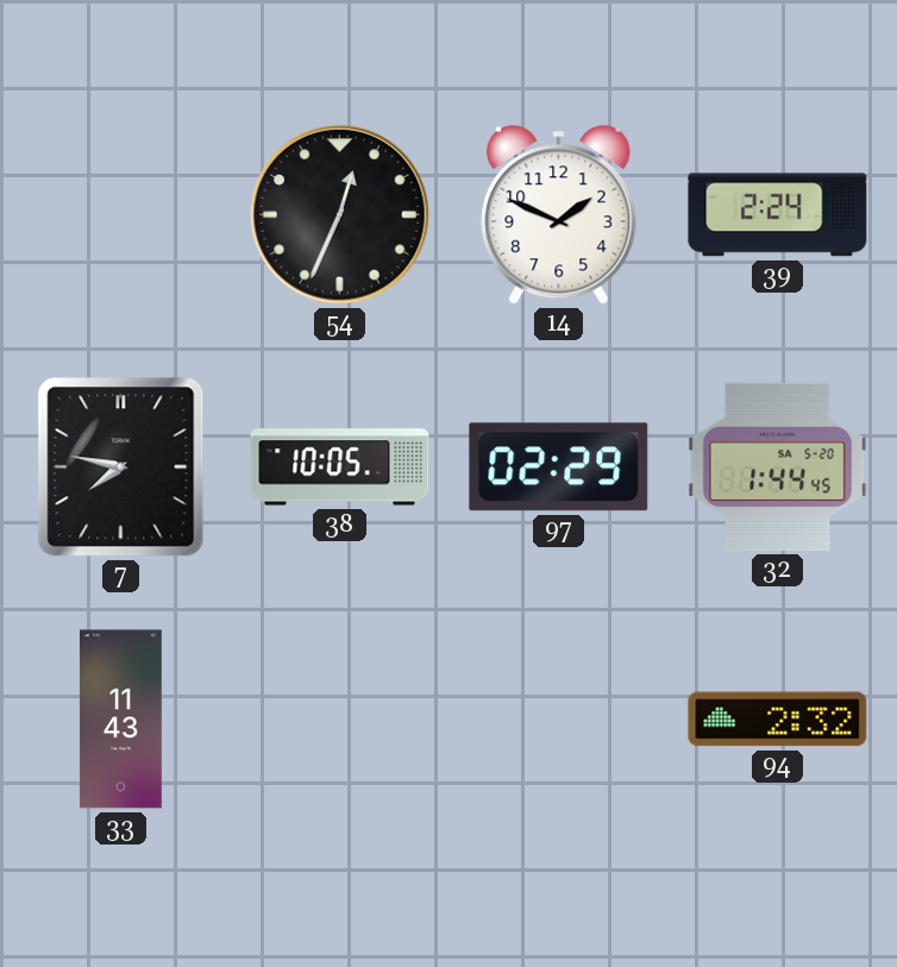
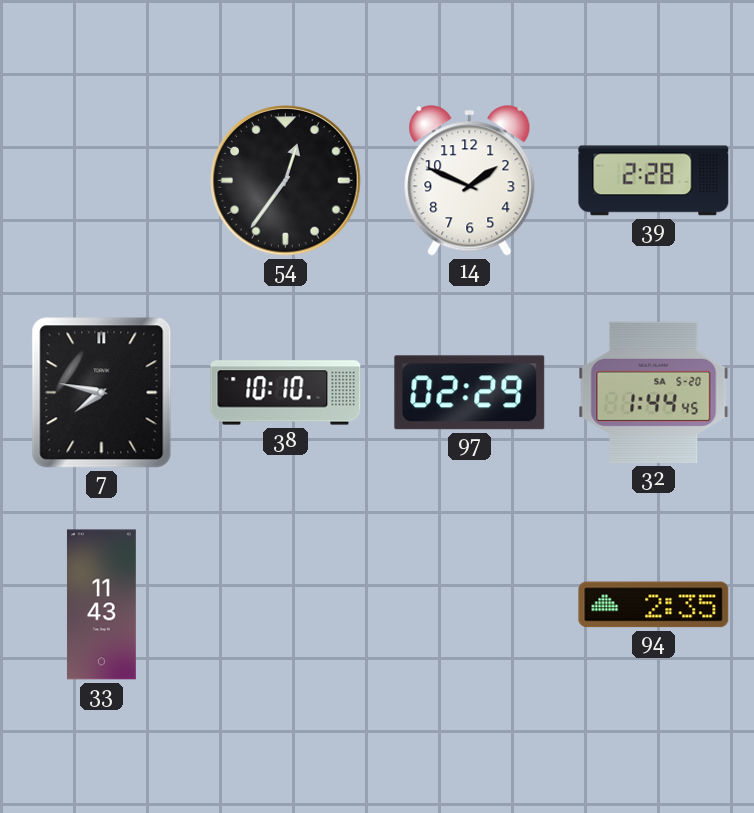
54: 12:34 -> 12:36
39: 2:24 -> 2:28
38: 10:05 -> 10:10
94: 2:32 -> 2:35
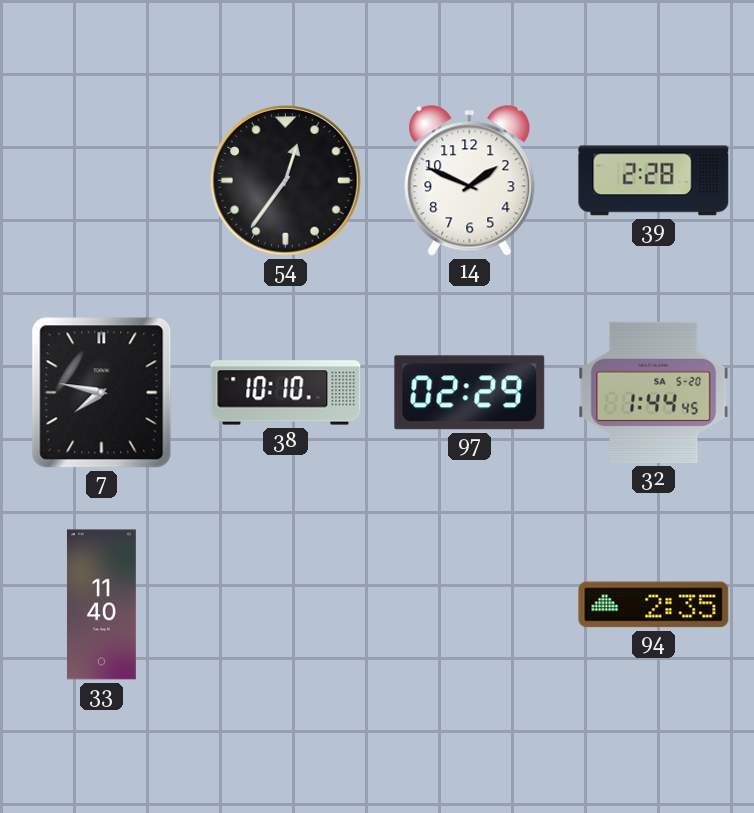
33: 11:43 -> 11:40
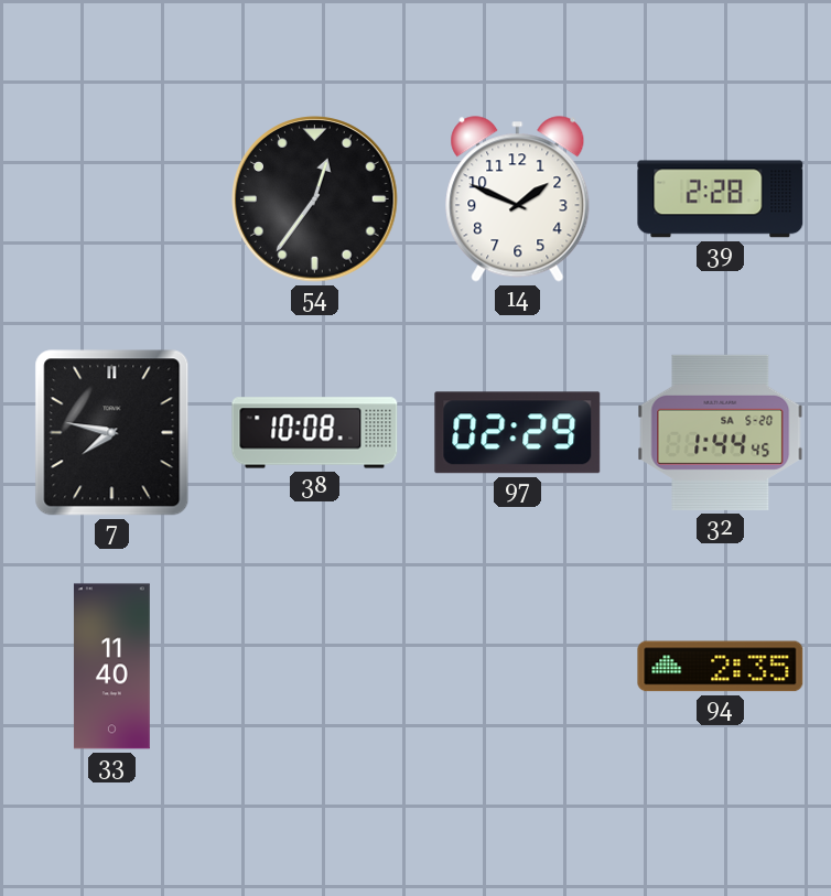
38: 10:10 -> 10:08
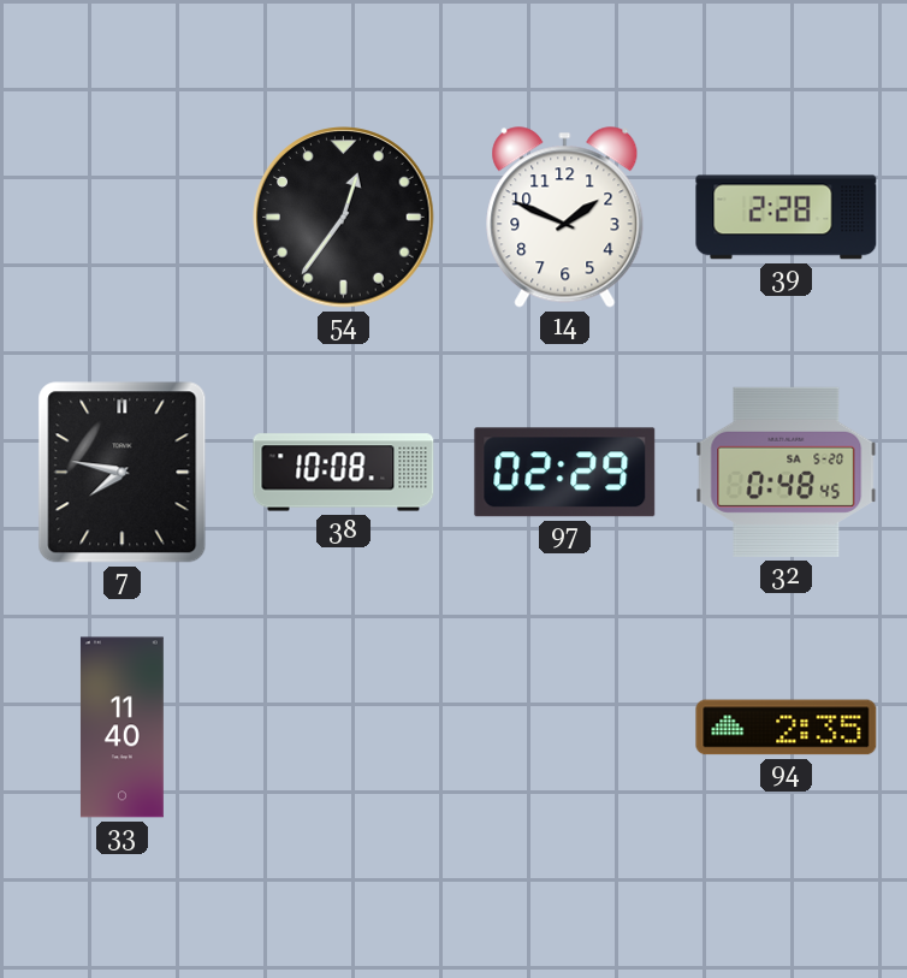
32: 1:44 -> 0:48
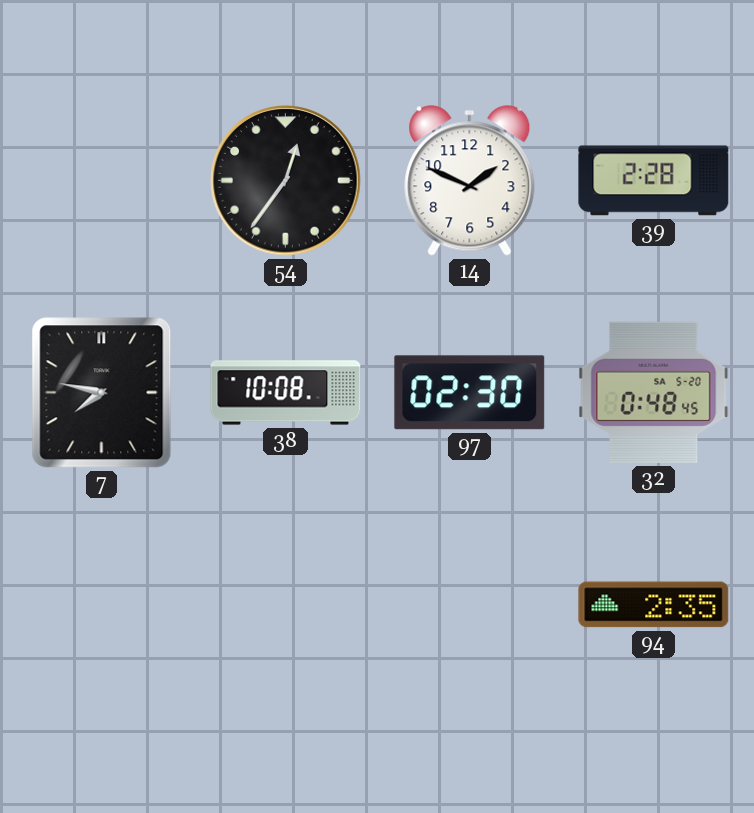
97: 02:29 -> 02:30
33: 11:40 -> none
